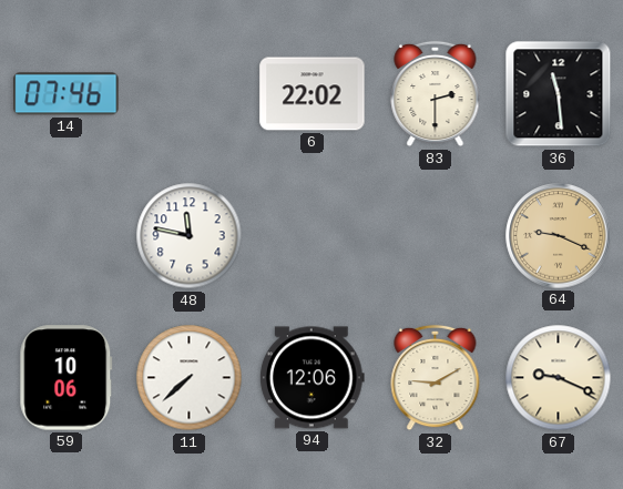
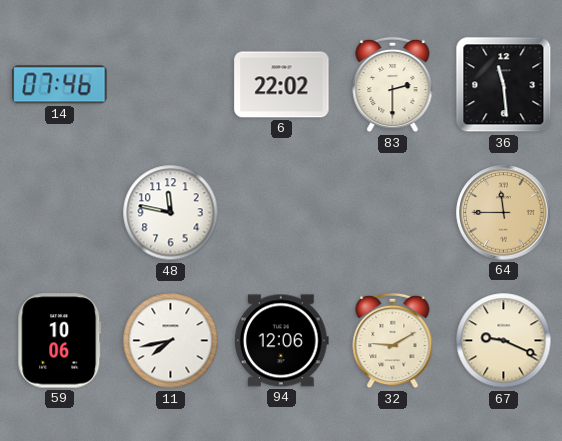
64: 9:19 -> 11:45
11: 7:38 -> 7:43
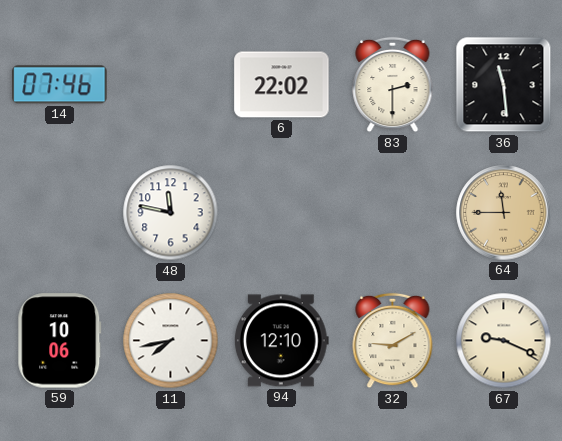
94: 12:06 -> 12:10
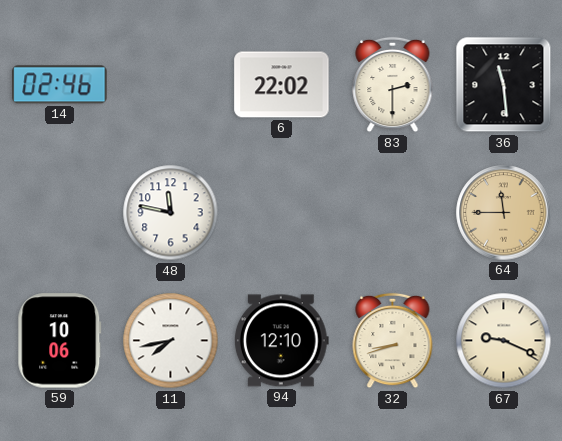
14: 07:46 -> 02:46
32: 9:10 -> 8:42
